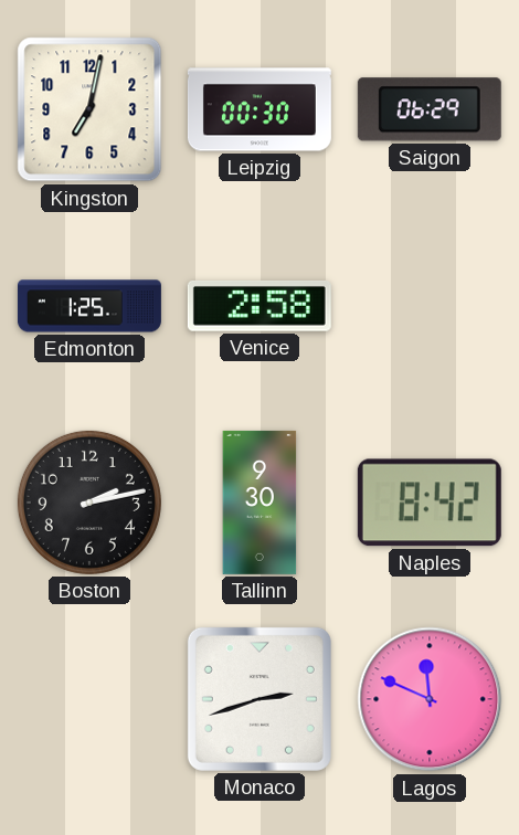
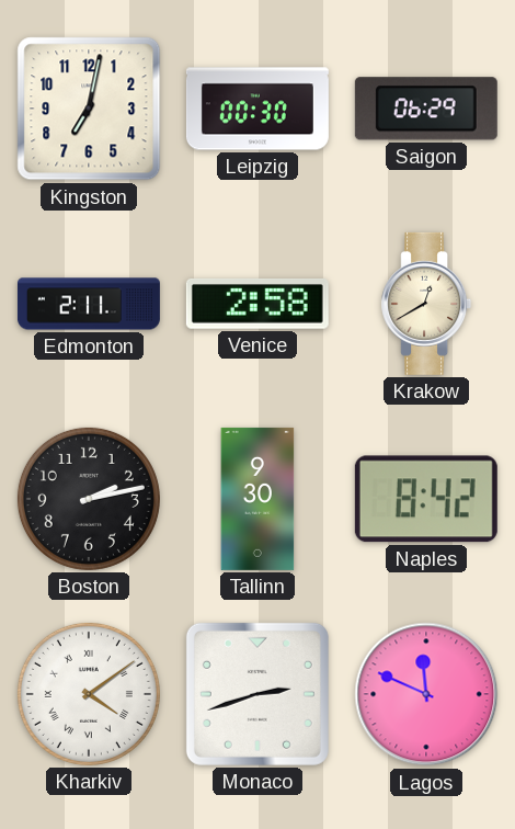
Edmonton: 1:25 -> 2:11
Krakow: none -> 12:40
Kharkiv: none -> 4:09
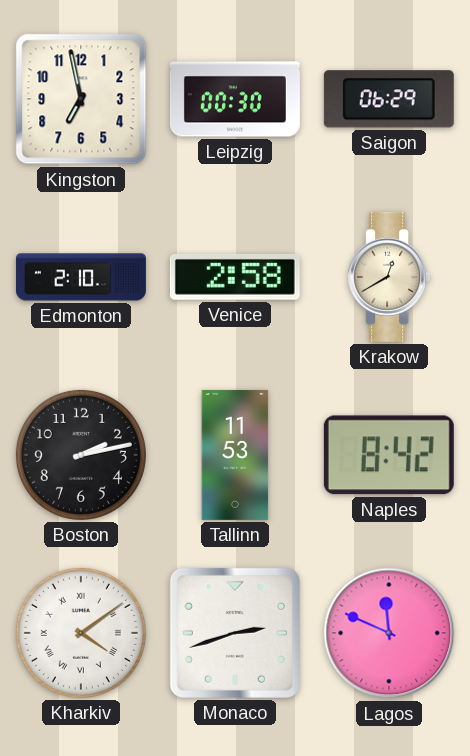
Kingston: 7:02 -> 6:58
Edmonton: 2:11 -> 2:10
Tallinn: 9:30 -> 11:53
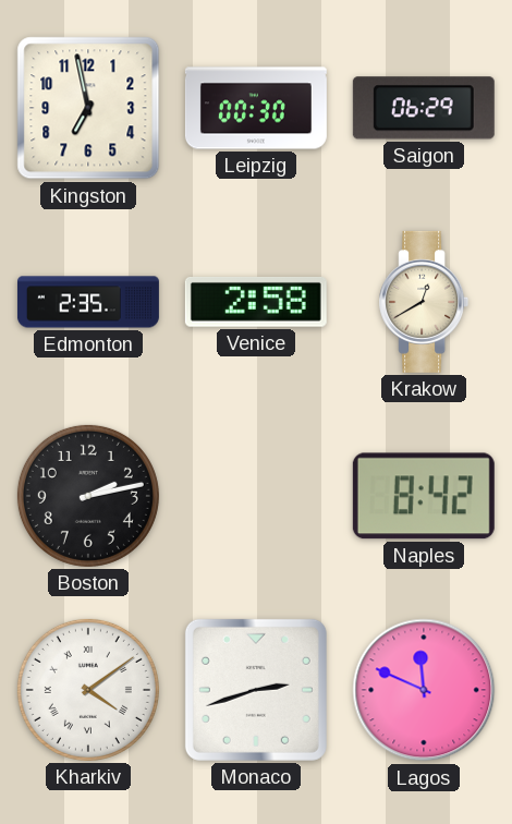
Edmonton: 2:10 -> 2:35
Tallinn: 11:53 -> none
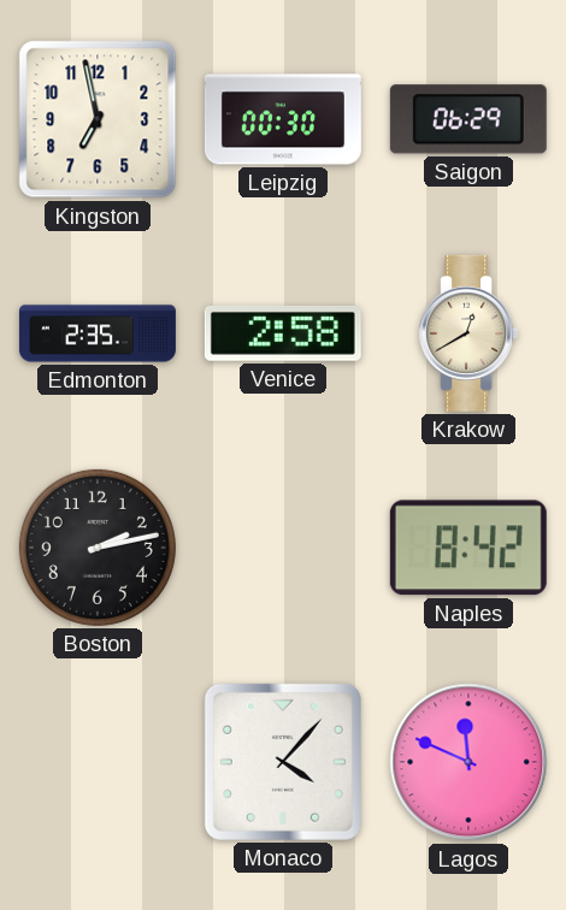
Kharkiv: 4:09 -> none
Monaco: 2:42 -> 4:07
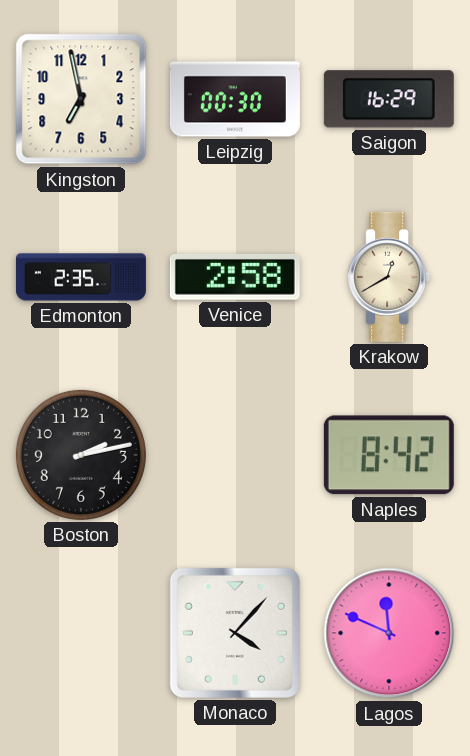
Saigon: 06:29 -> 16:29
